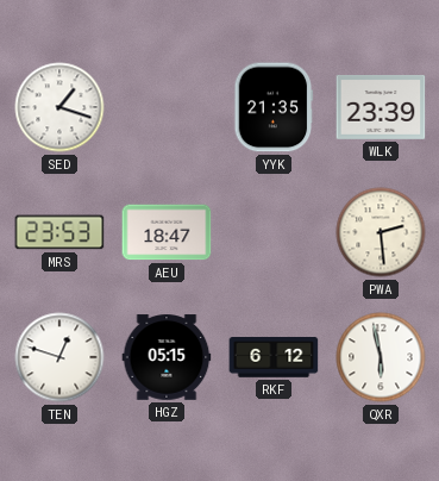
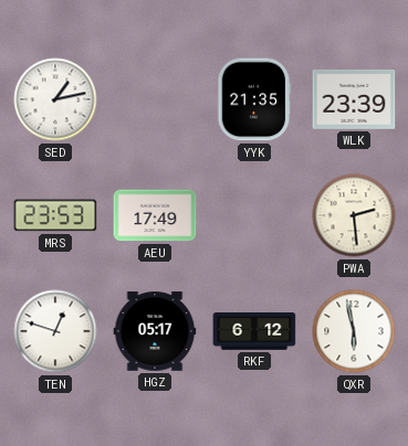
SED: 1:18 -> 1:13
AEU: 18:47 -> 17:49
HGZ: 05:15 -> 05:17
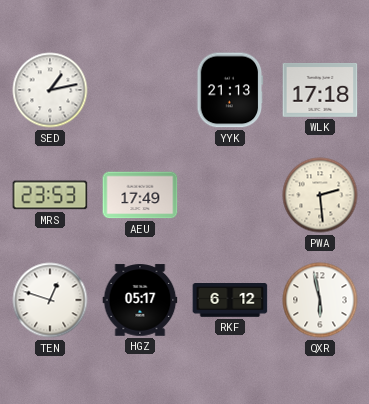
YYK: 21:35 -> 21:13
WLK: 23:39 -> 17:18
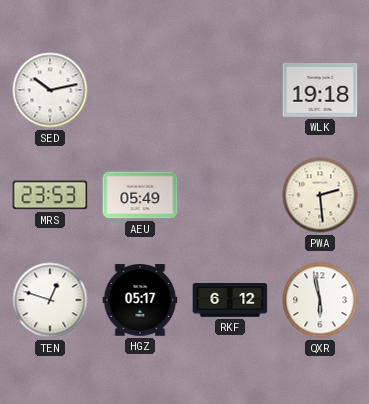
SED: 1:13 -> 10:13
YYK: 21:13 -> none
WLK: 17:18 -> 19:18
AEU: 17:49 -> 05:49
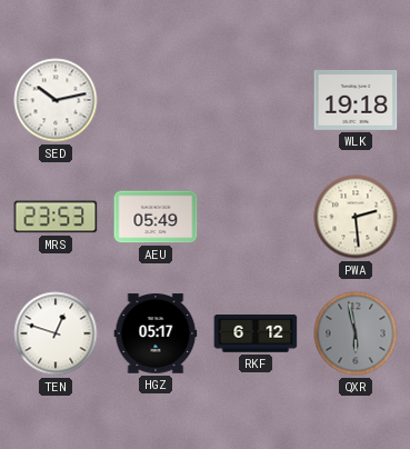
QXR dial: white -> grey
